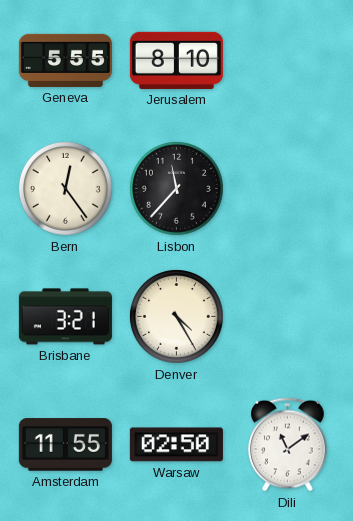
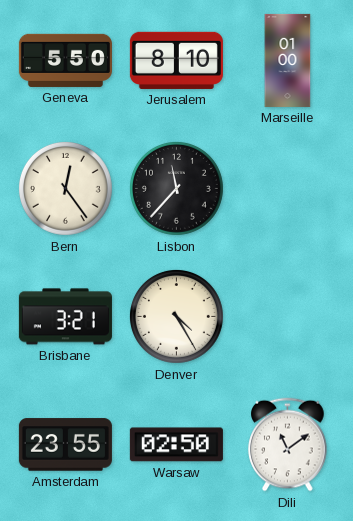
Geneva: 5:55 -> 5:50
Marseille: none -> 01:00
Amsterdam: 11:55 -> 23:55
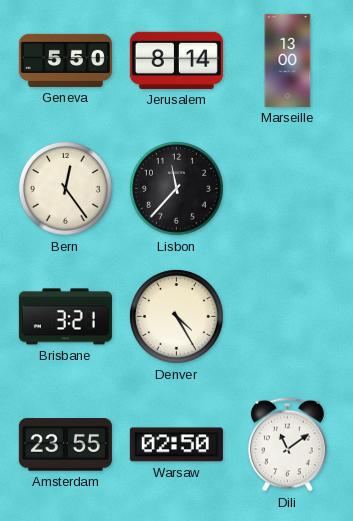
Jerusalem: 8:10 -> 8:14
Marseille: 01:00 -> 13:00
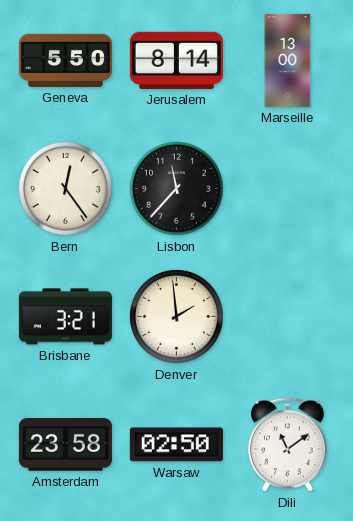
Denver: 4:25 -> 1:59
Amsterdam: 23:55 -> 23:58
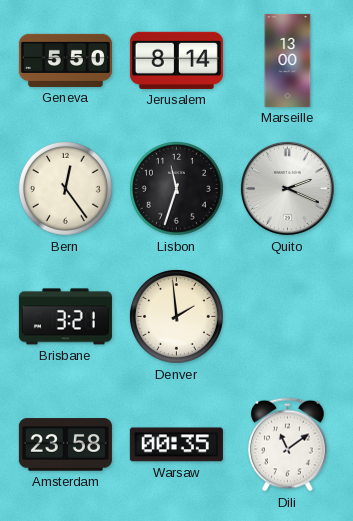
Lisbon: 11:37 -> 11:33
Quito: none -> 2:19
Warsaw: 02:50 -> 00:35
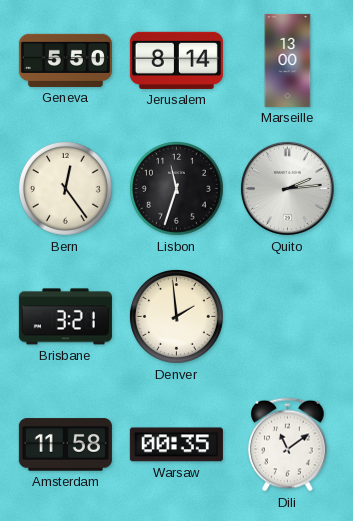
Quito: 2:19 -> 2:14
Amsterdam: 23:58 -> 11:58
